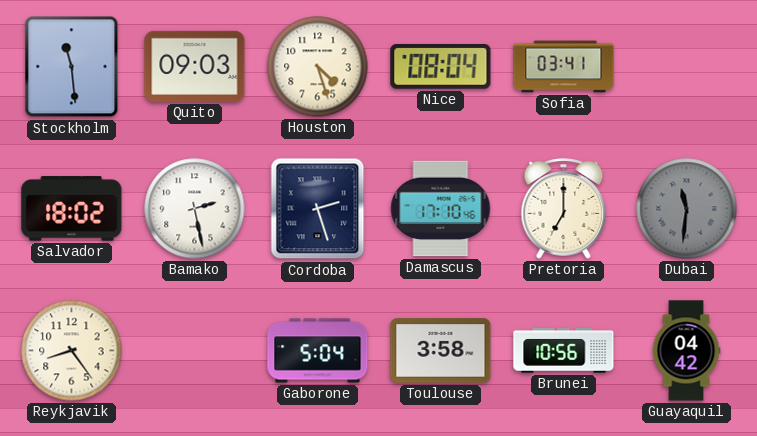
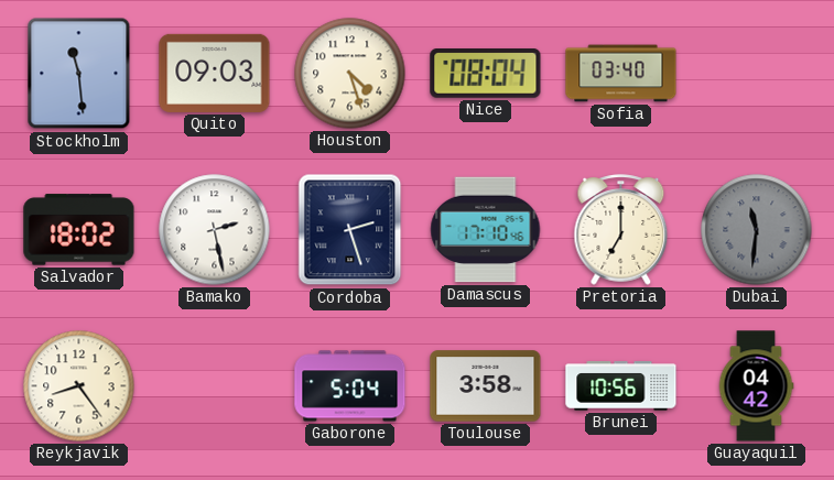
Sofia: 03:41 -> 03:40
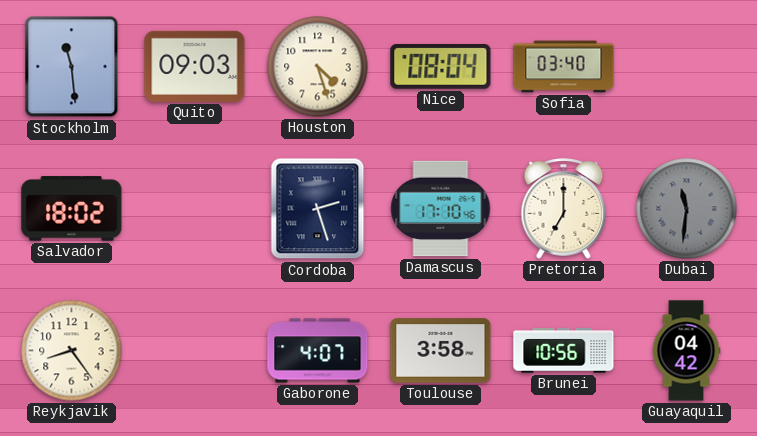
Bamako: 2:28 -> none
Gaborone: 5:04 -> 4:07
